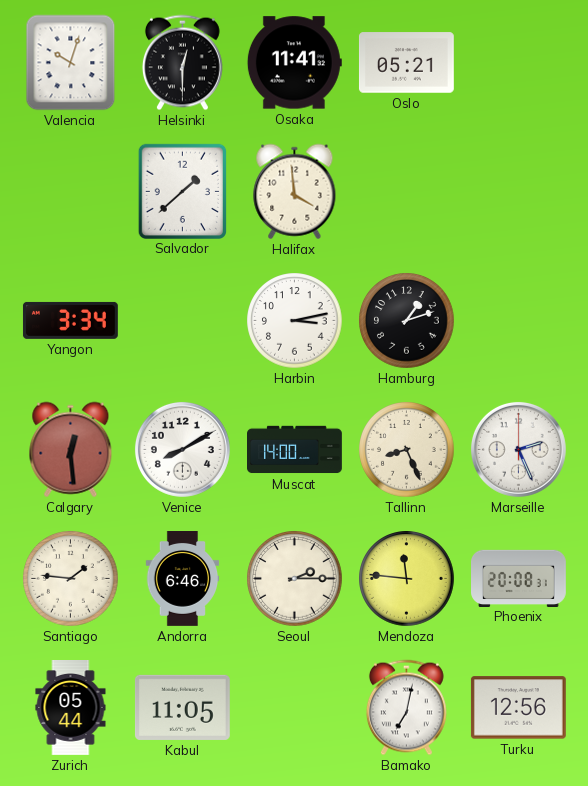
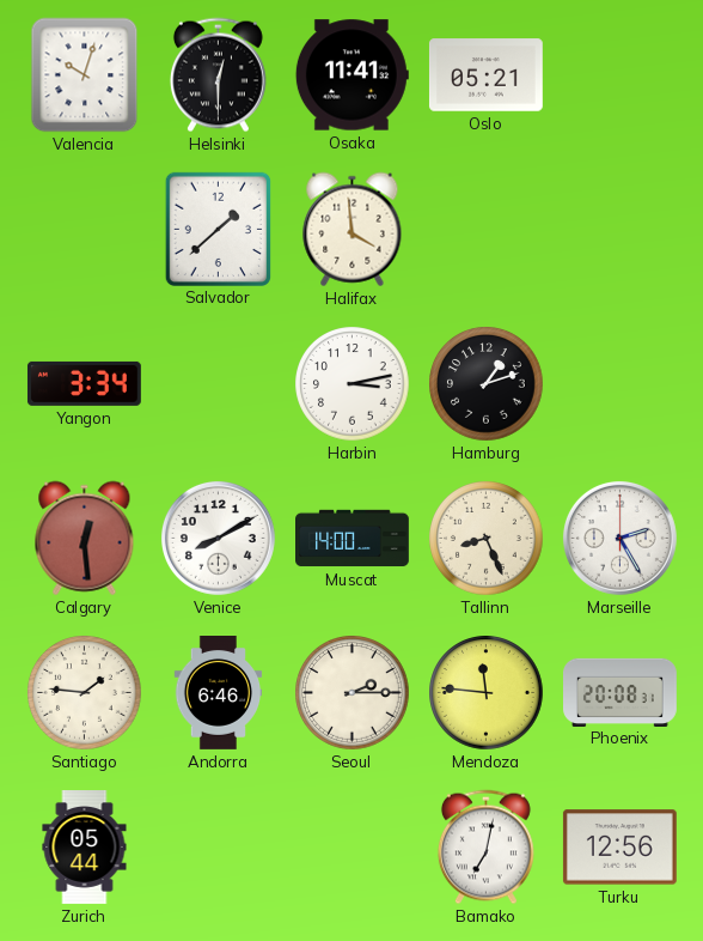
Marseille: 2:26 -> 2:25
Kabul: 11:05 -> none
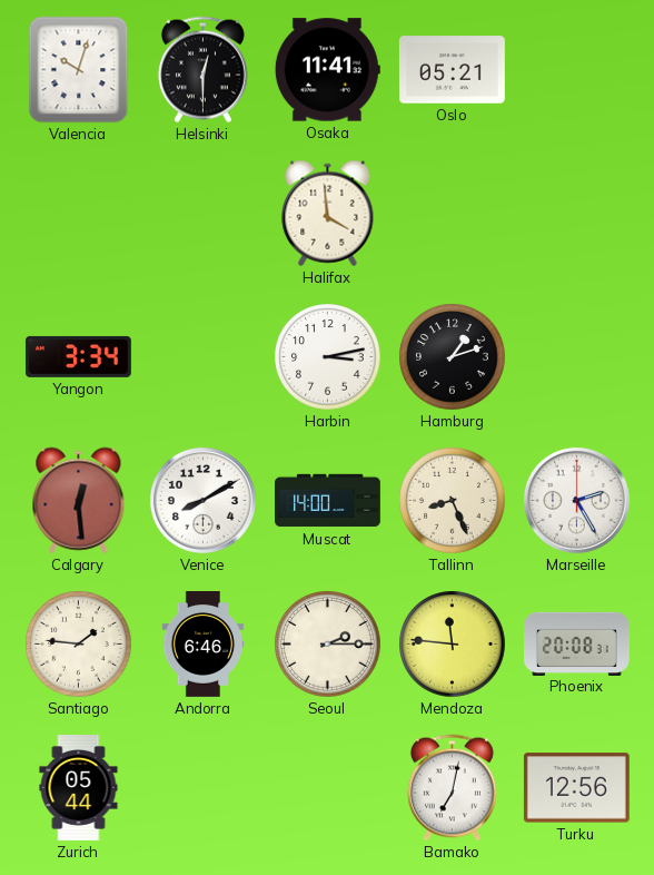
Salvador: 1:38 -> none
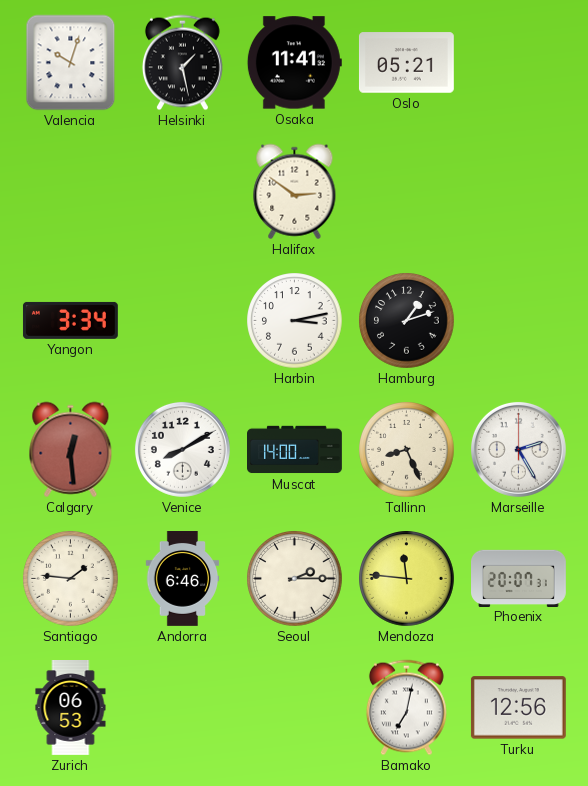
Helsinki: 12:30 -> 1:28
Halifax: 3:59 -> 2:51
Phoenix: 20:08 -> 20:07
Zurich: 05:44 -> 06:53
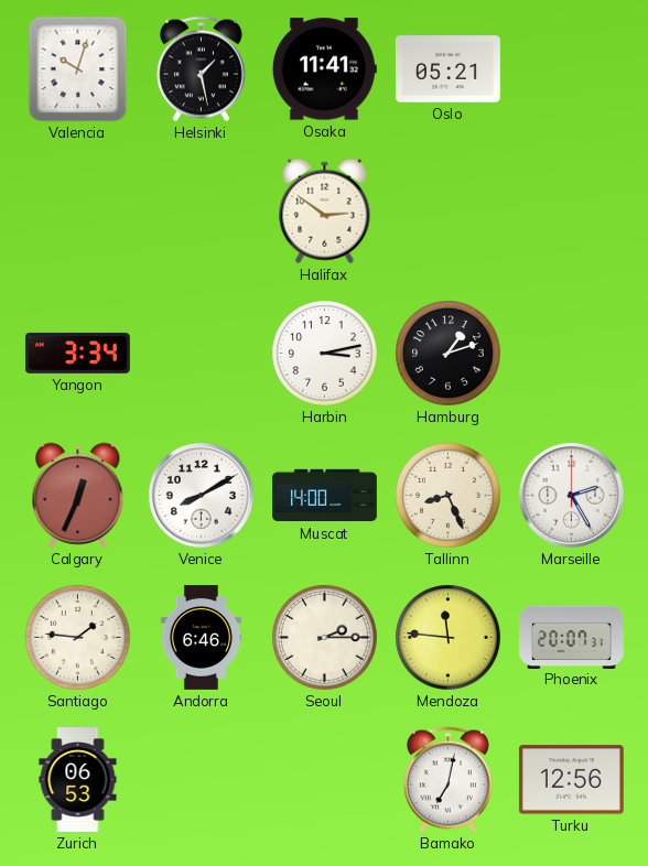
Calgary: 12:29 -> 12:34
